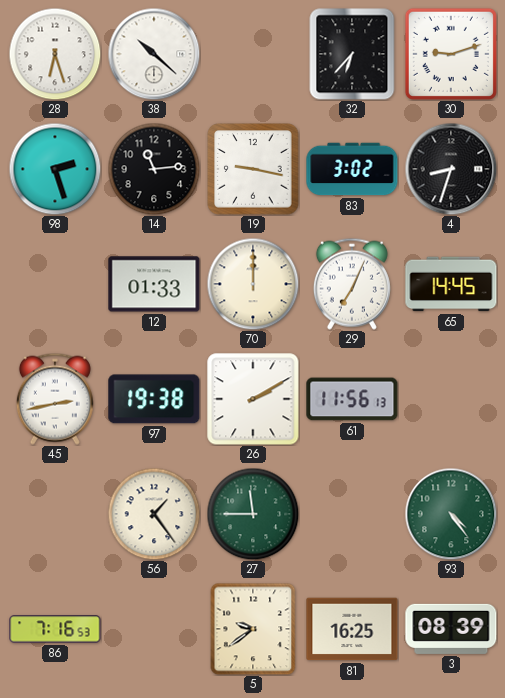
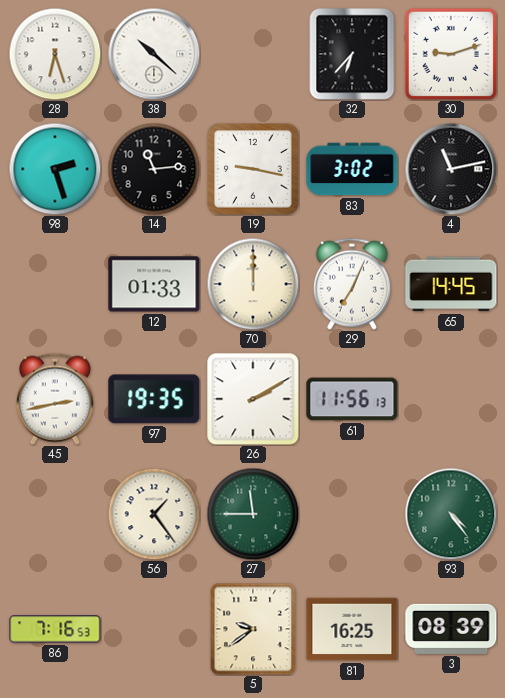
4: 8:33 -> 11:13
97: 19:38 -> 19:35
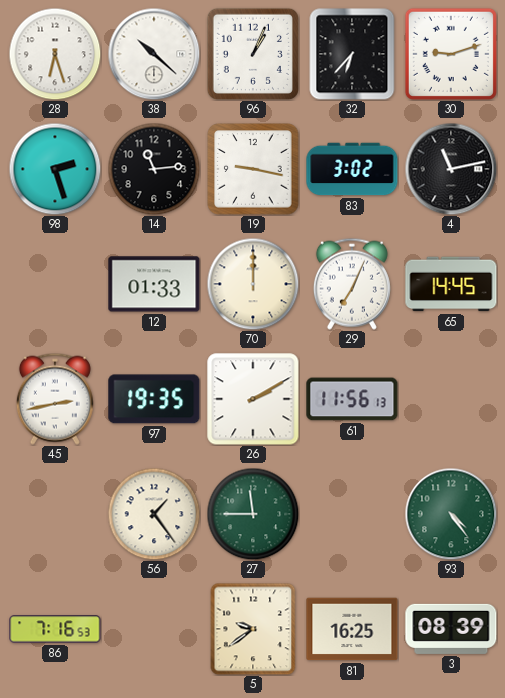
96: none -> 1:04
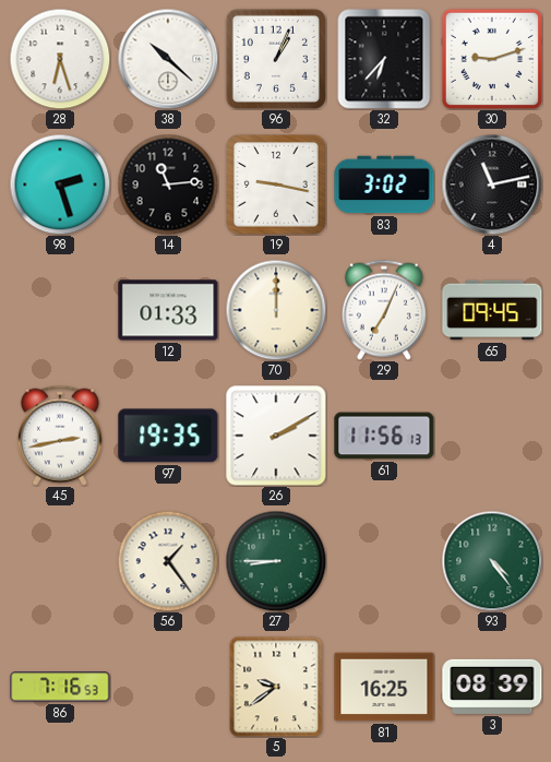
65: 14:45 -> 09:45
27: 11:45 -> 8:45
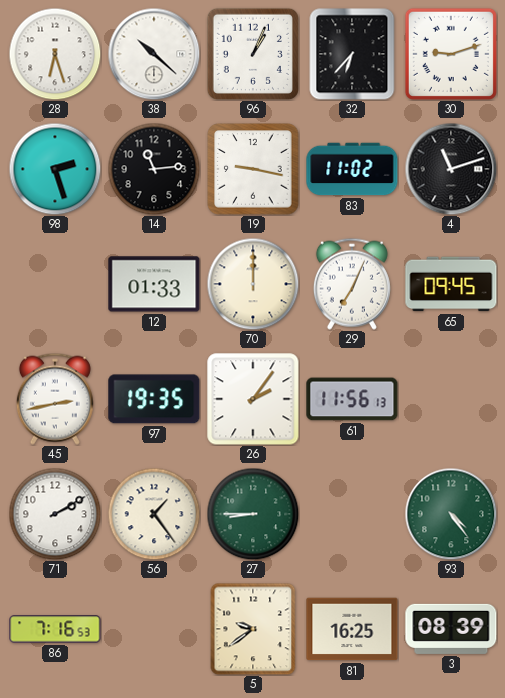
83: 3:02 -> 11:02
4: 11:13 -> 11:12
26: 2:10 -> 2:06
71: none -> 2:10
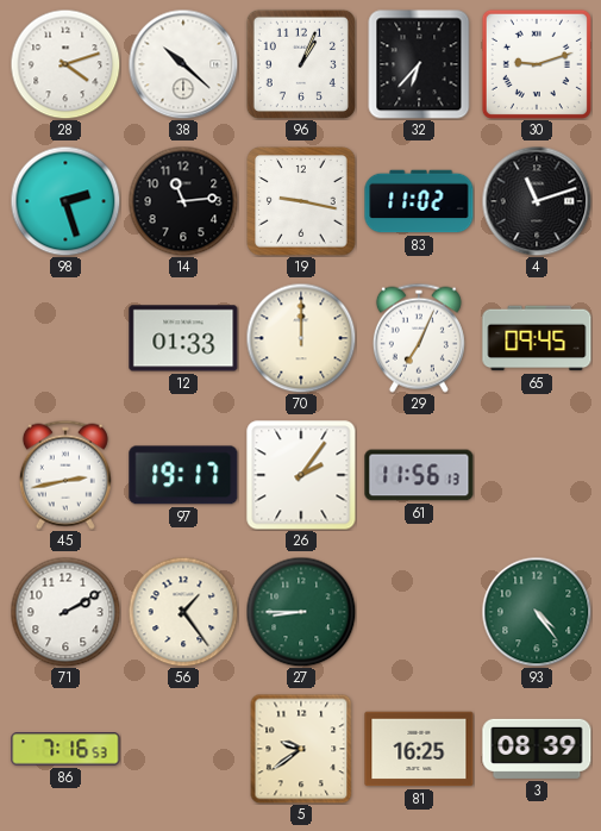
28: 6:27 -> 4:12
97: 19:35 -> 19:17
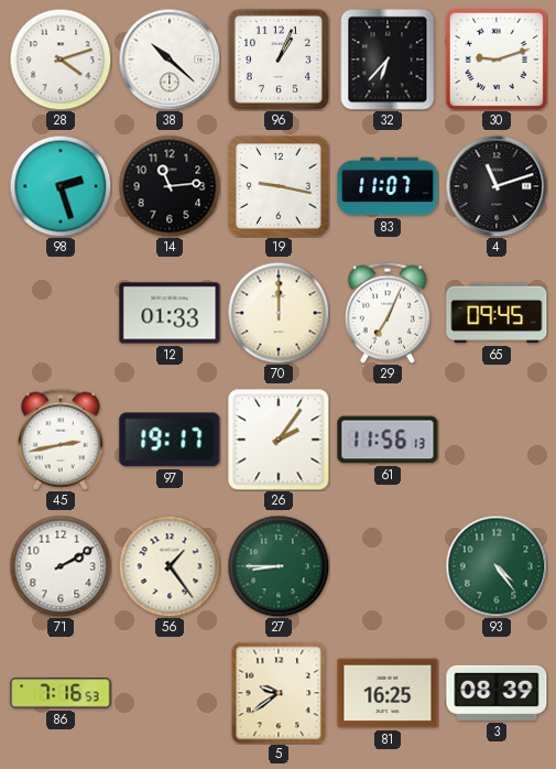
83: 11:02 -> 11:07
